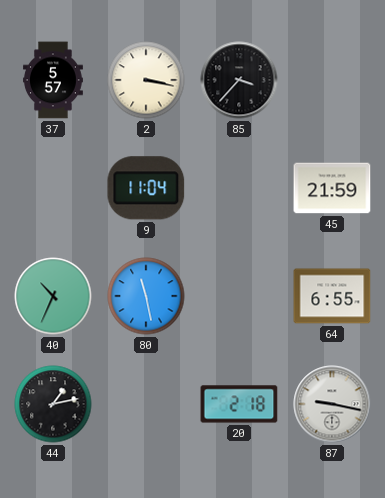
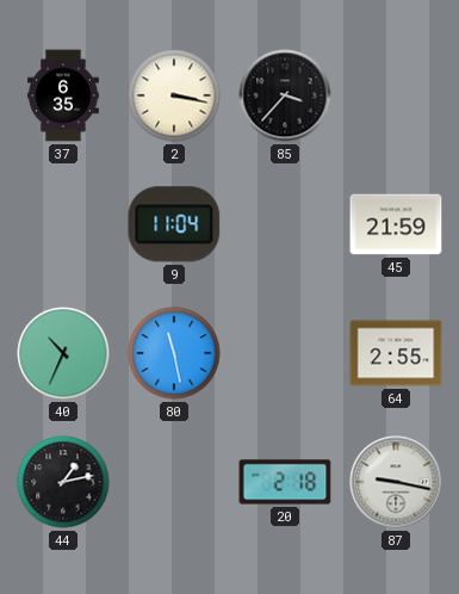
37: 5:57 -> 6:35
64: 6:55 -> 2:55
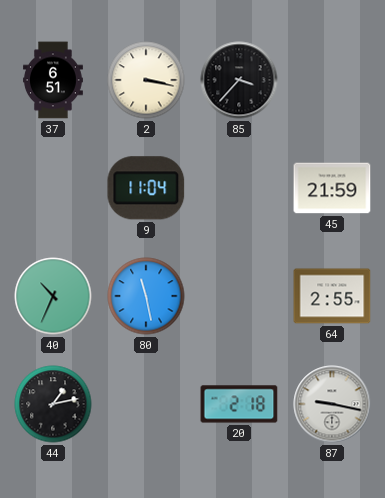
37: 6:35 -> 6:51
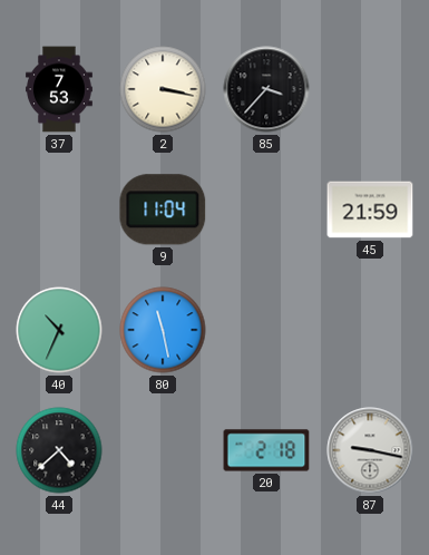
37: 6:51 -> 7:53
64: 2:55 -> none
44: 1:13 -> 4:38
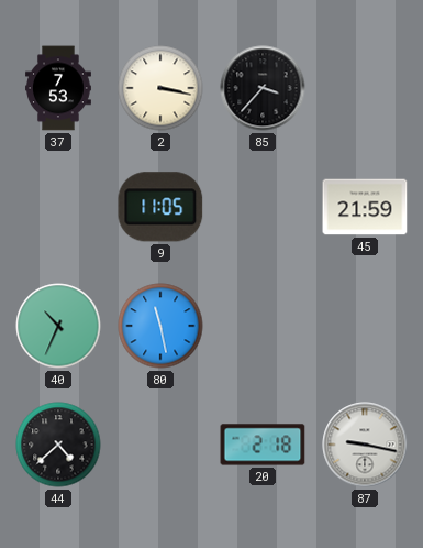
9: 11:04 -> 11:05
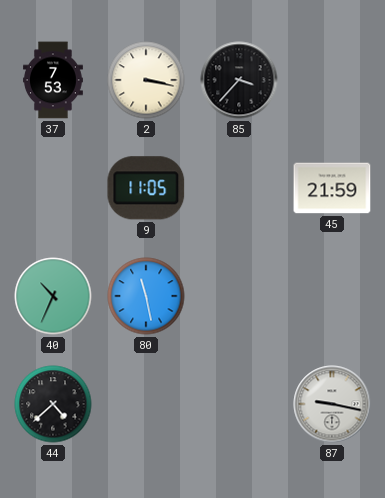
20: 2:18 -> none
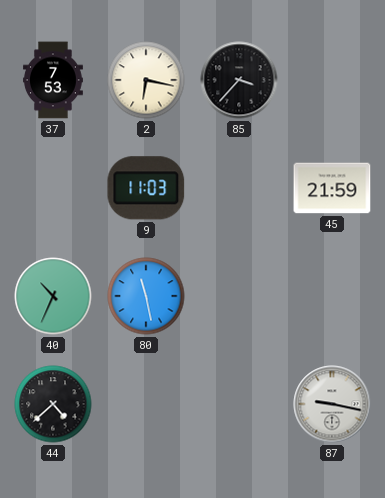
2: 3:17 -> 6:17
9: 11:05 -> 11:03
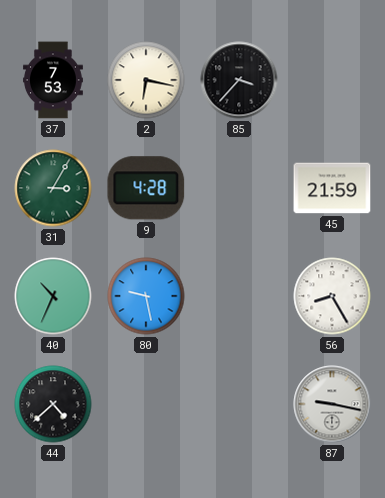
31: none -> 3:05
9: 11:03 -> 4:28
80: 11:28 -> 9:28
56: none -> 8:25
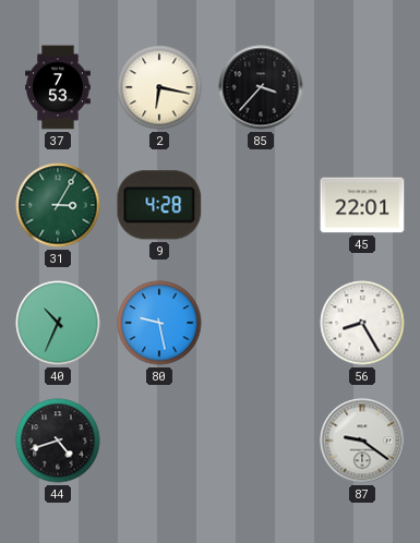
45: 21:59 -> 22:01
44: 4:38 -> 4:42
87: 9:17 -> 9:21
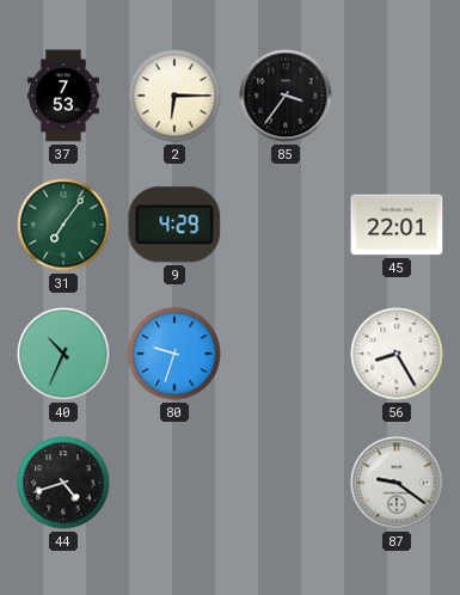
2: 6:17 -> 6:15
85: 3:37 -> 3:36
31: 3:05 -> 7:06
9: 4:28 -> 4:29
80: 9:28 -> 9:33
